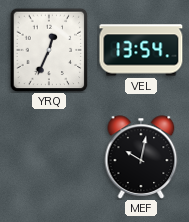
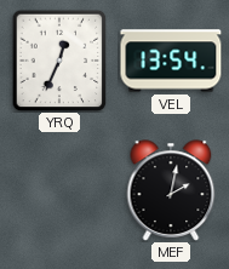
MEF: 10:02 -> 2:02
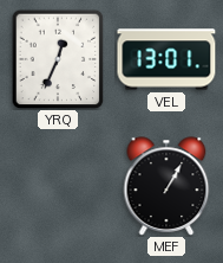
VEL: 13:54 -> 13:01
MEF: 2:02 -> 1:05
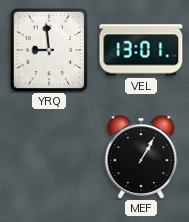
YRQ: 12:34 -> 8:59
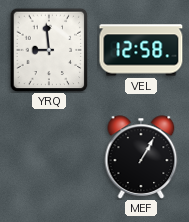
VEL: 13:01 -> 12:58
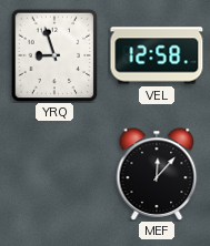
YRQ: 8:59 -> 8:57
MEF: 1:05 -> 12:07
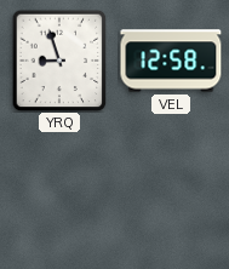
MEF: 12:07 -> none
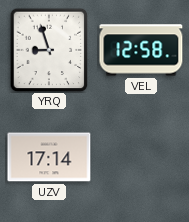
UZV: none -> 17:14
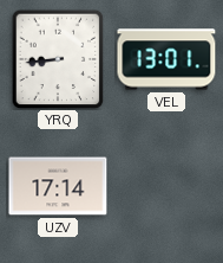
YRQ: 8:57 -> 8:44
VEL: 12:58 -> 13:01
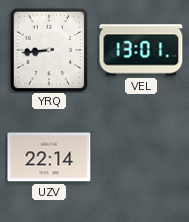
UZV: 17:14 -> 22:14
